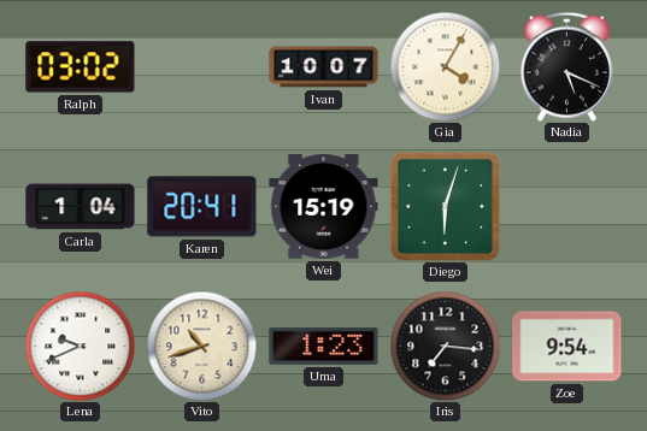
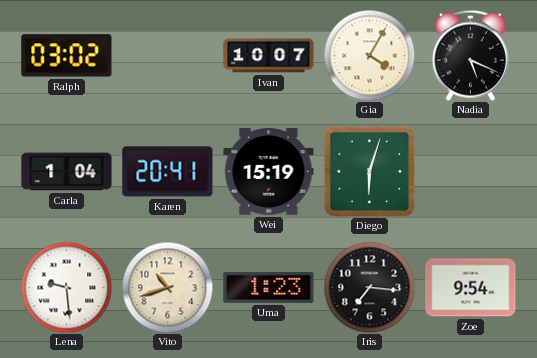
Lena: 9:41 -> 9:29
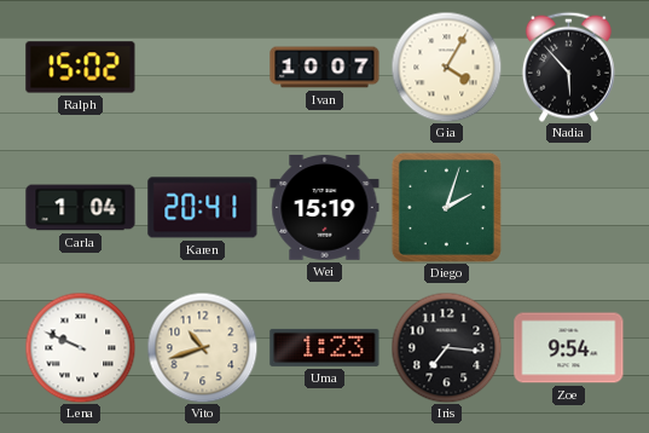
Ralph: 03:02 -> 15:02
Nadia: 5:19 -> 5:53
Diego: 6:03 -> 2:03
Lena: 9:29 -> 9:49
